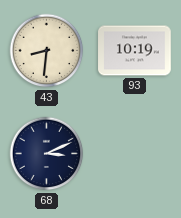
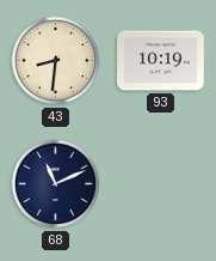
68: 3:11 -> 11:11
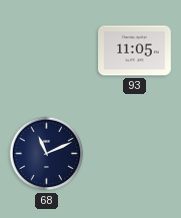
43: 8:31 -> none
93: 10:19 -> 11:05
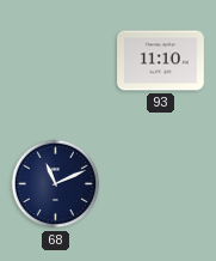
93: 11:05 -> 11:10
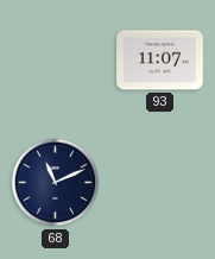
93: 11:10 -> 11:07
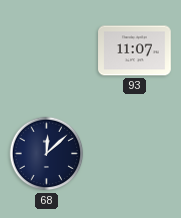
68: 11:11 -> 12:08
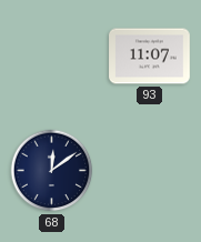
68: 12:08 -> 12:09
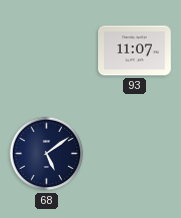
68: 12:09 -> 5:09
